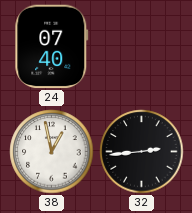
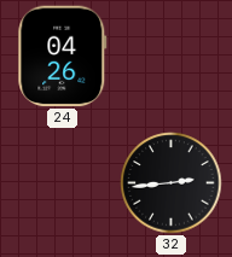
24: 07:40 -> 04:26
38: 12:58 -> none
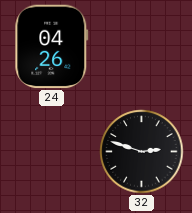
32: 2:44 -> 2:48
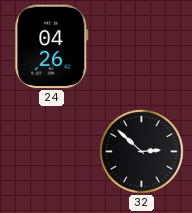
32: 2:48 -> 2:52
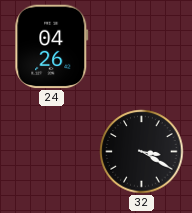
32: 2:52 -> 3:20
